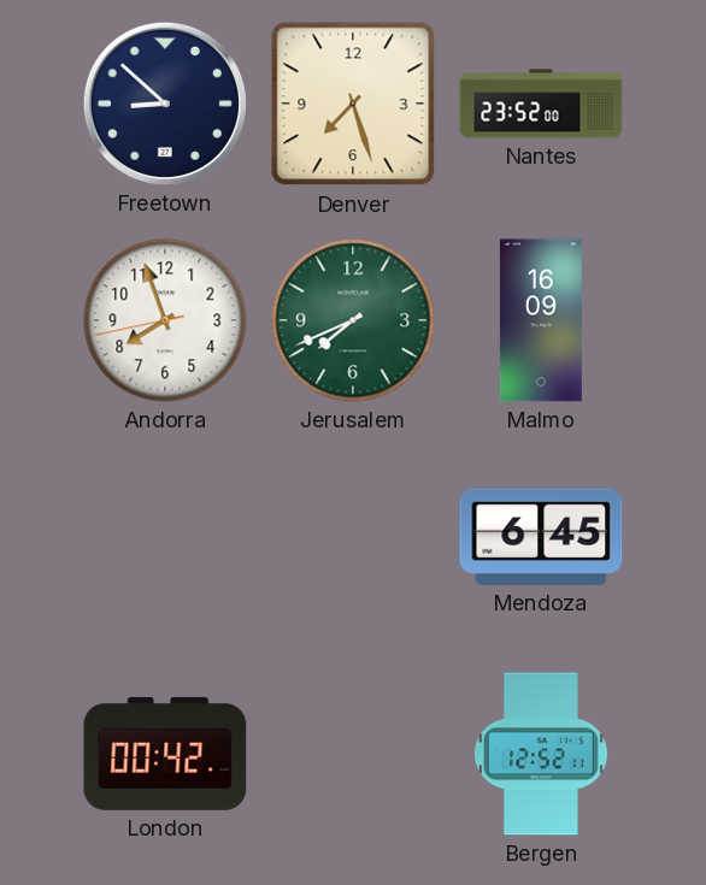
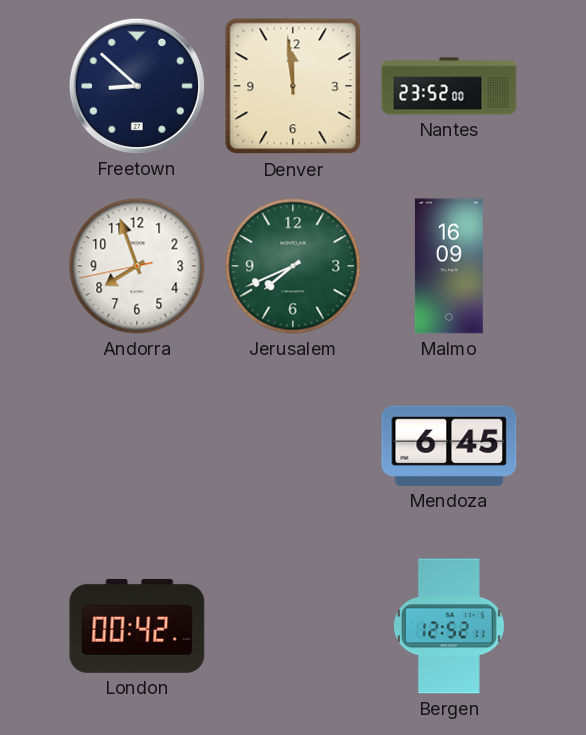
Denver: 7:27 -> 11:59
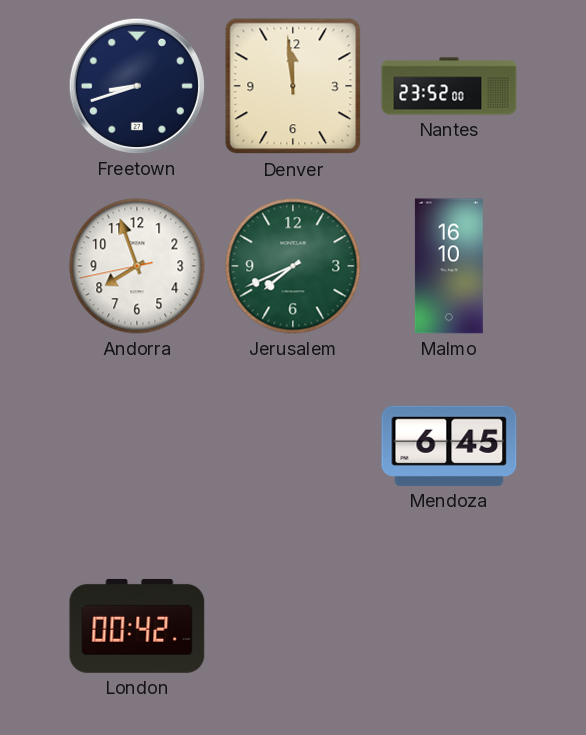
Freetown: 8:52 -> 8:42
Malmo: 16:09 -> 16:10
Bergen: 12:52 -> none
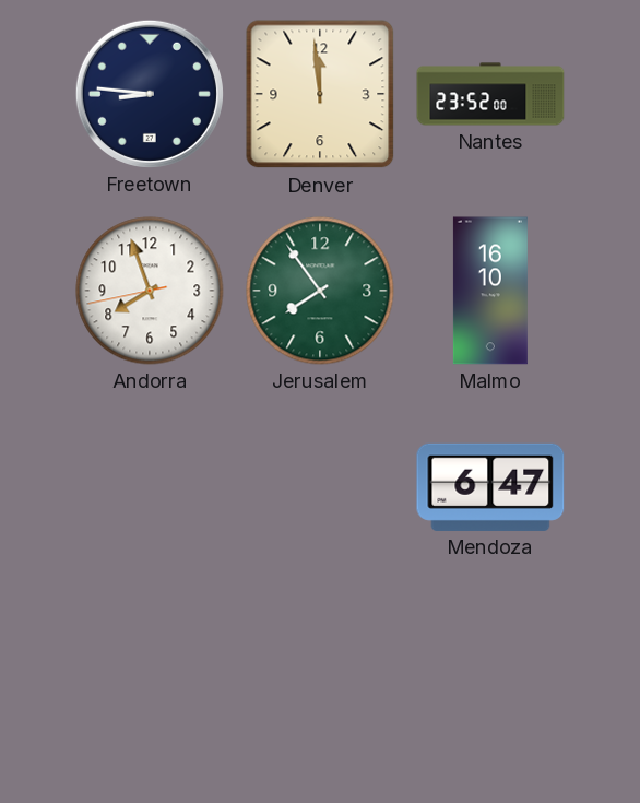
Freetown: 8:42 -> 8:46
Jerusalem: 7:41 -> 7:54
Mendoza: 6:45 -> 6:47
London: 00:42 -> none
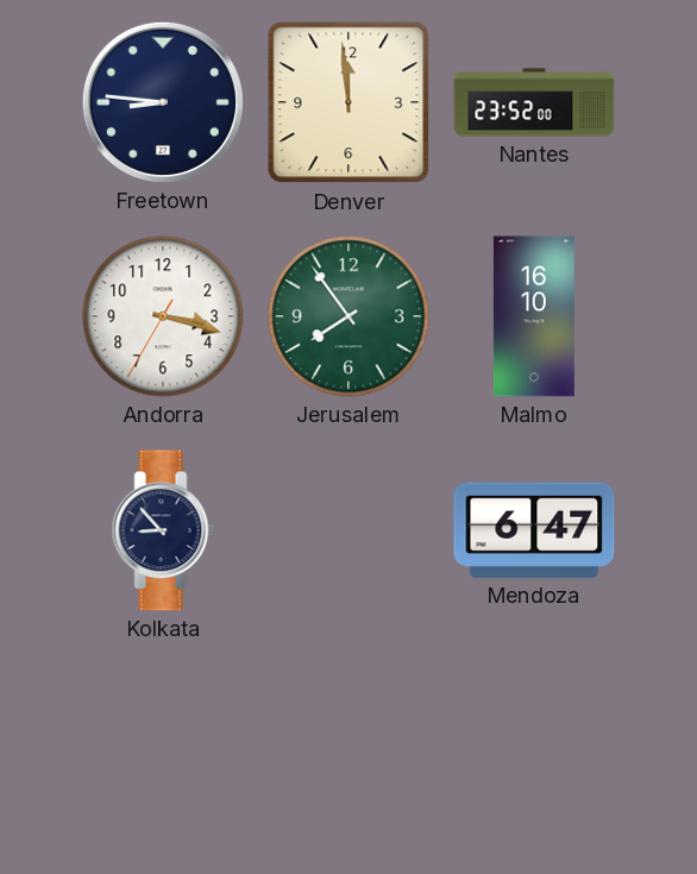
Andorra: 7:56 -> 3:17
Kolkata: none -> 8:53
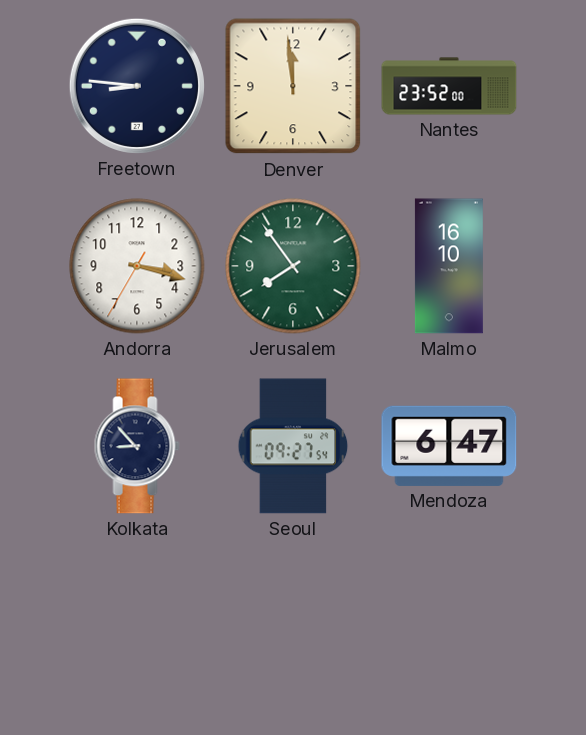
Seoul: none -> 09:27
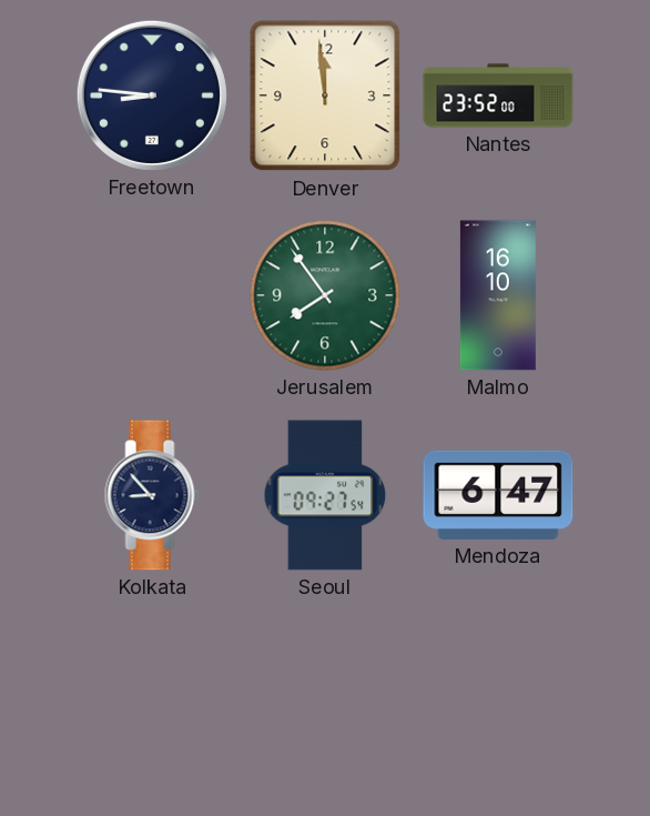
Andorra: 3:17 -> none
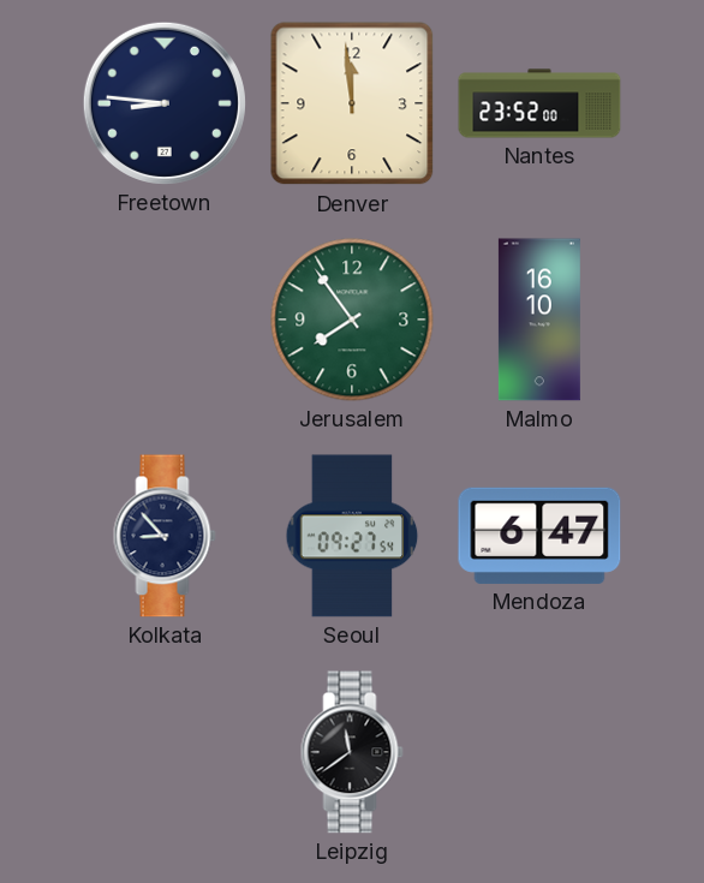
Leipzig: none -> 11:39
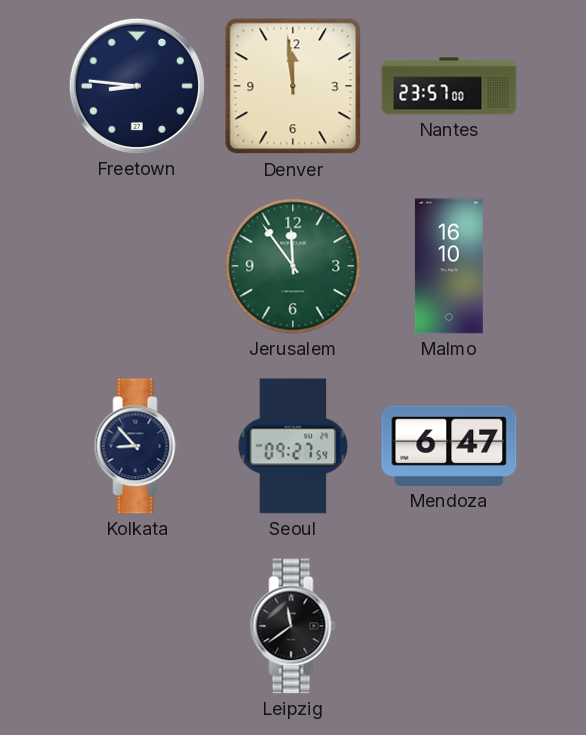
Nantes: 23:52 -> 23:57
Jerusalem: 7:54 -> 11:54
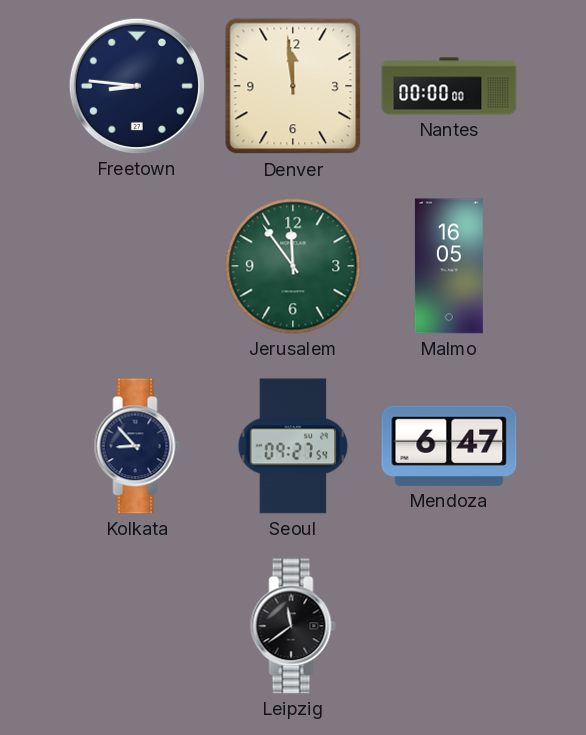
Nantes: 23:57 -> 00:00
Malmo: 16:10 -> 16:05
